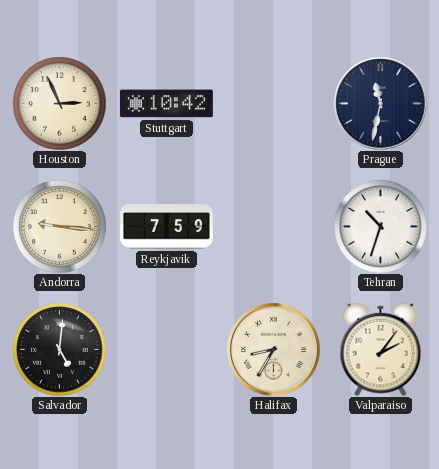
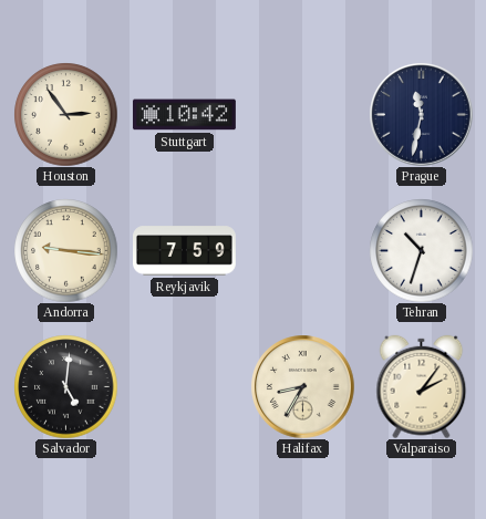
Houston: 2:56 -> 2:54
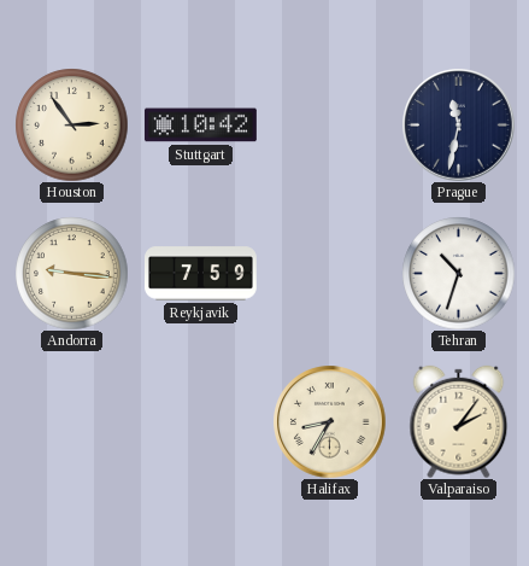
Salvador: 5:01 -> none
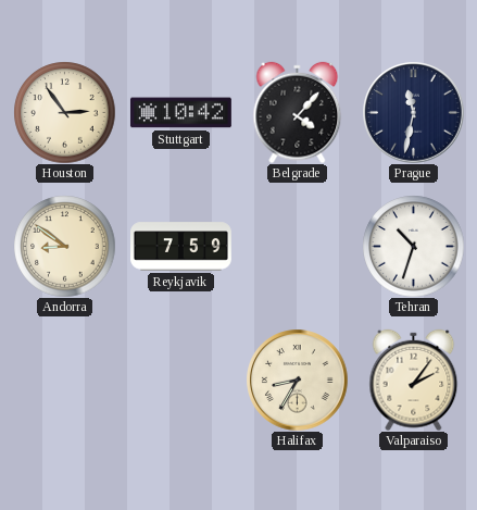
Belgrade: none -> 4:07
Andorra: 9:16 -> 8:51
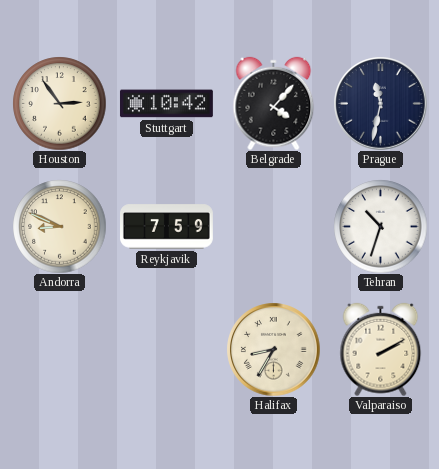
Andorra: 8:51 -> 8:49
Valparaiso: 2:06 -> 2:10
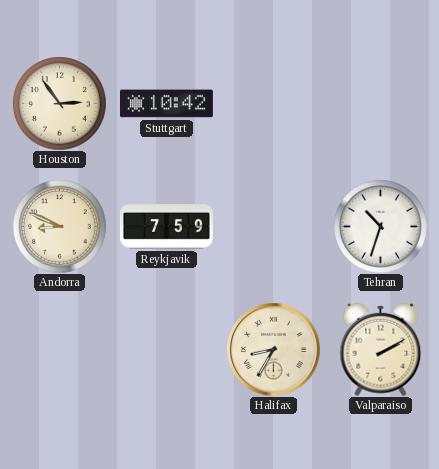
Belgrade: 4:07 -> none
Prague: 11:32 -> none
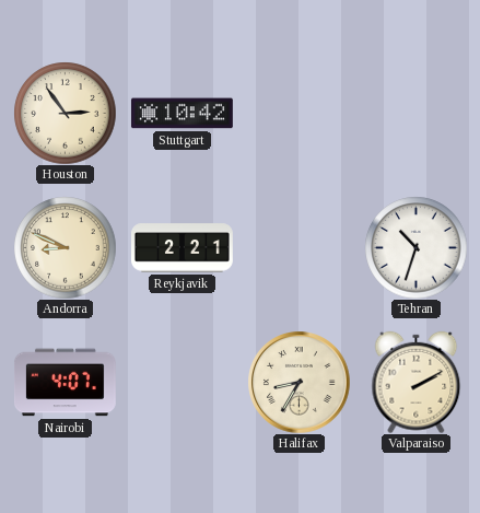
Reykjavik: 7:59 -> 2:21
Nairobi: none -> 4:07
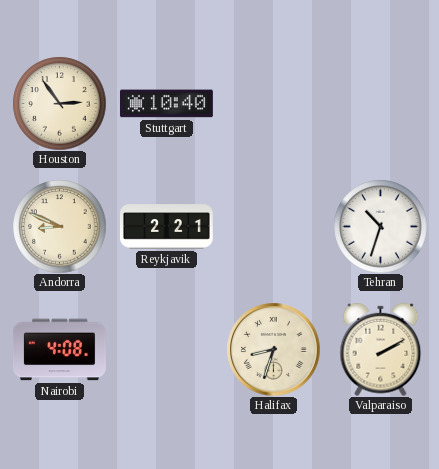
Stuttgart: 10:42 -> 10:40
Nairobi: 4:07 -> 4:08
Halifax: 8:35 -> 8:33
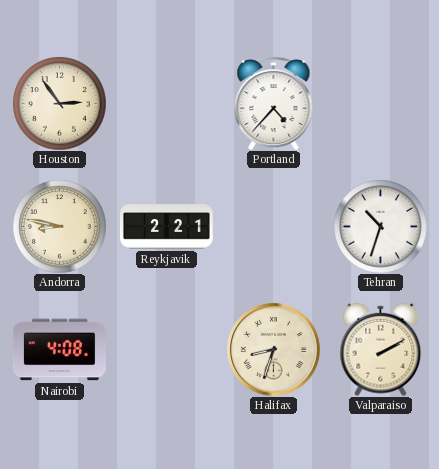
Stuttgart: 10:40 -> none
Portland: none -> 4:37
Andorra: 8:49 -> 8:47
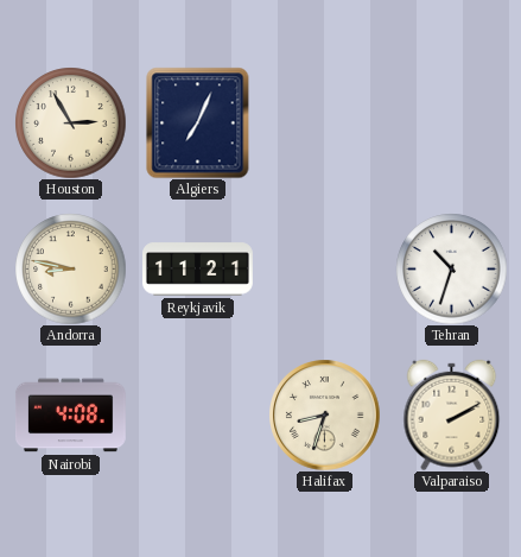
Houston: 2:54 -> 2:55
Algiers: none -> 7:04
Portland: 4:37 -> none
Reykjavik: 2:21 -> 11:21
